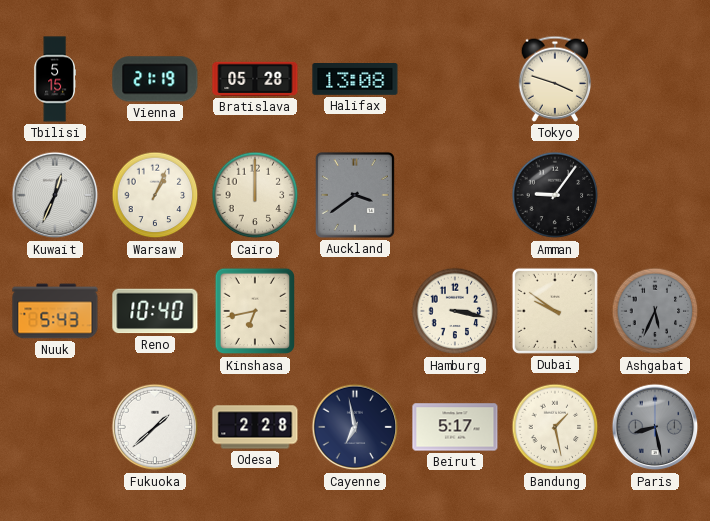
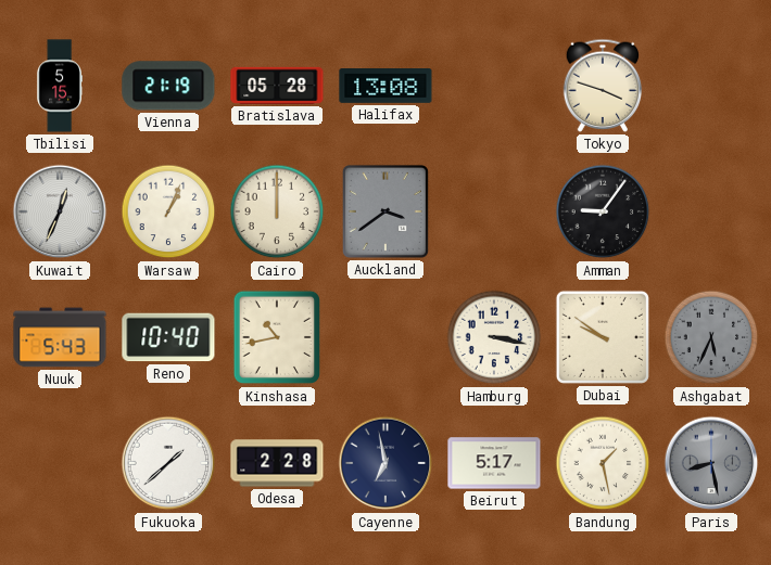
Kinshasa: 6:43 -> 10:43
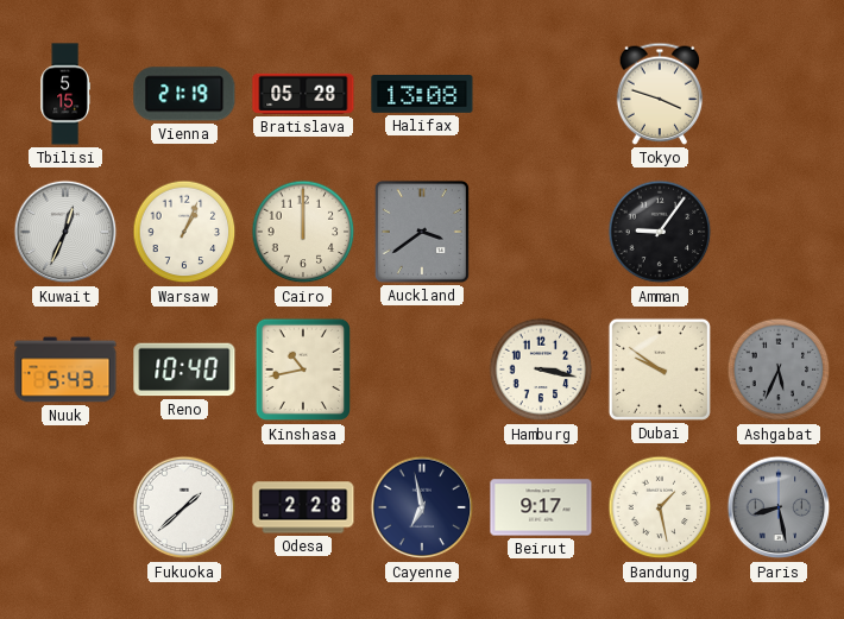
Beirut: 5:17 -> 9:17
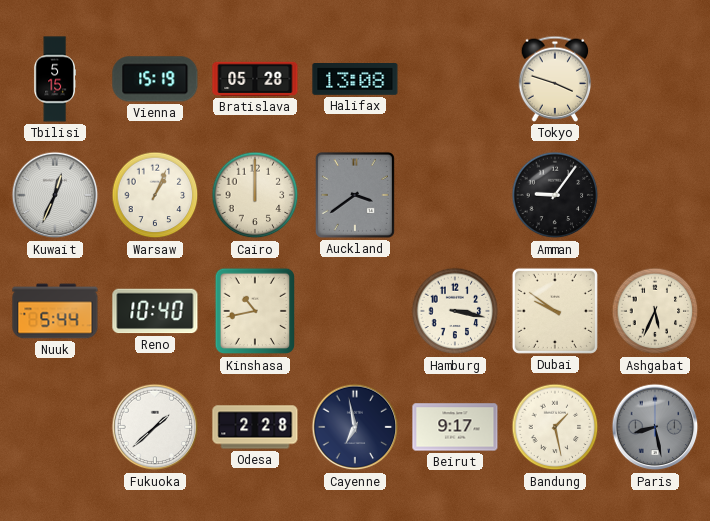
Vienna: 21:19 -> 15:19
Nuuk: 5:43 -> 5:44
Ashgabat dial: grey -> cream
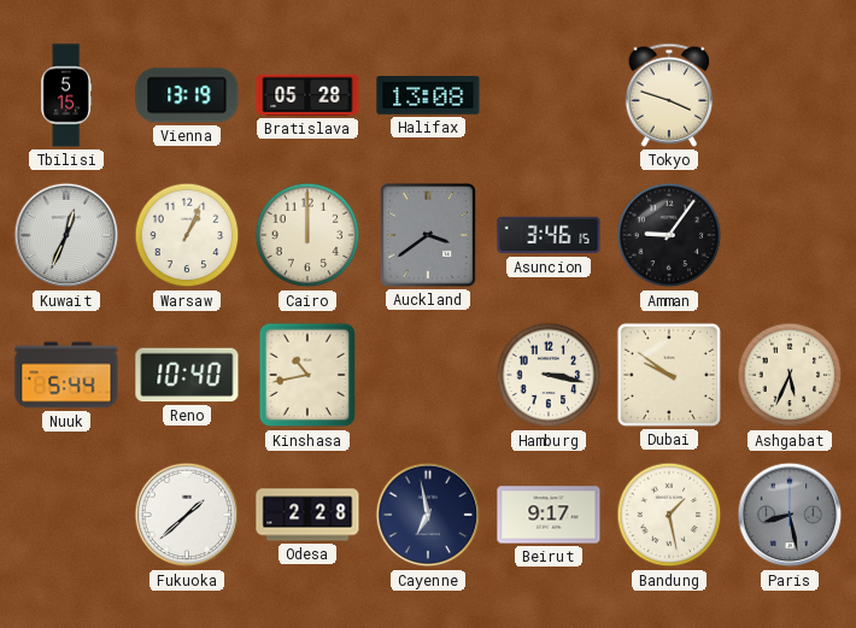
Vienna: 15:19 -> 13:19
Asuncion: none -> 3:46
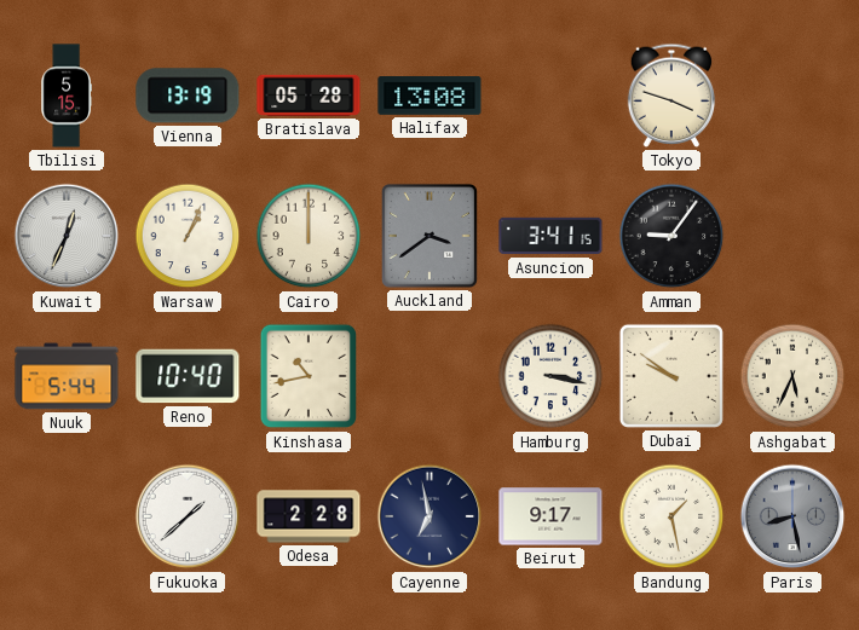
Asuncion: 3:46 -> 3:41
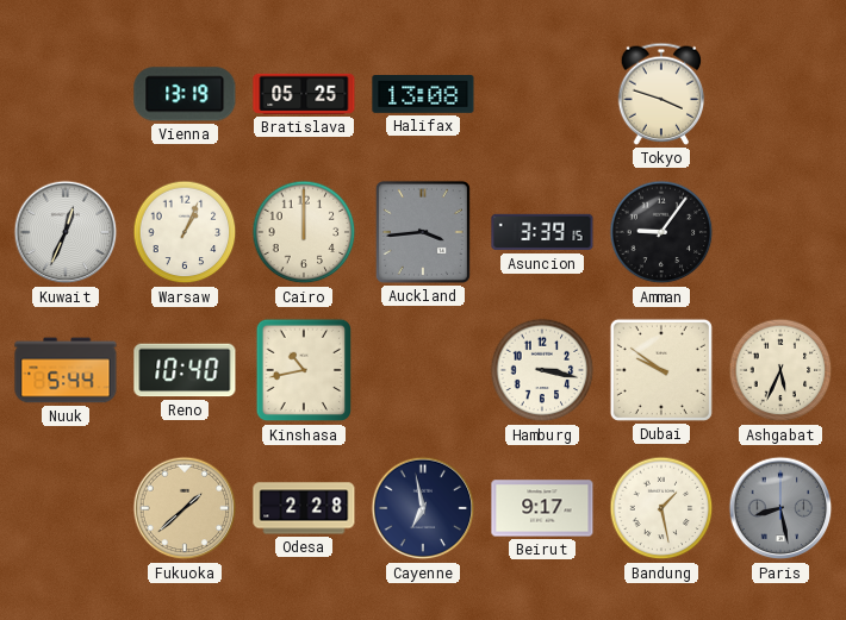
Tbilisi: 5:15 -> none
Bratislava: 05:28 -> 05:25
Auckland: 3:39 -> 3:44
Asuncion: 3:41 -> 3:39
Fukuoka dial: white -> champagne
